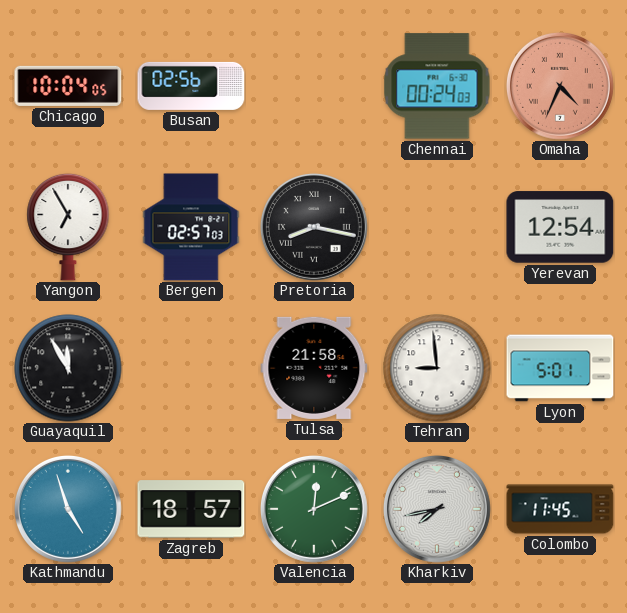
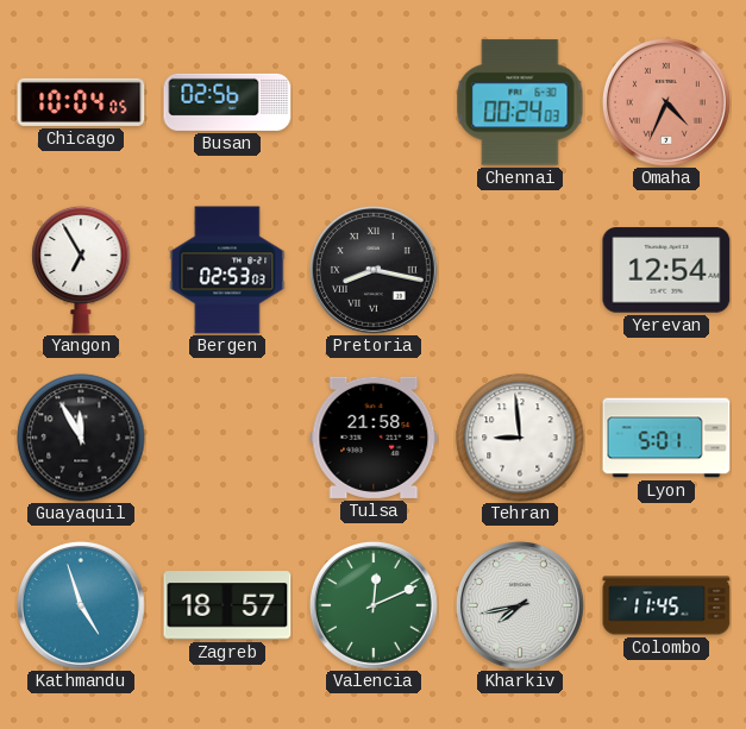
Bergen: 02:57 -> 02:53
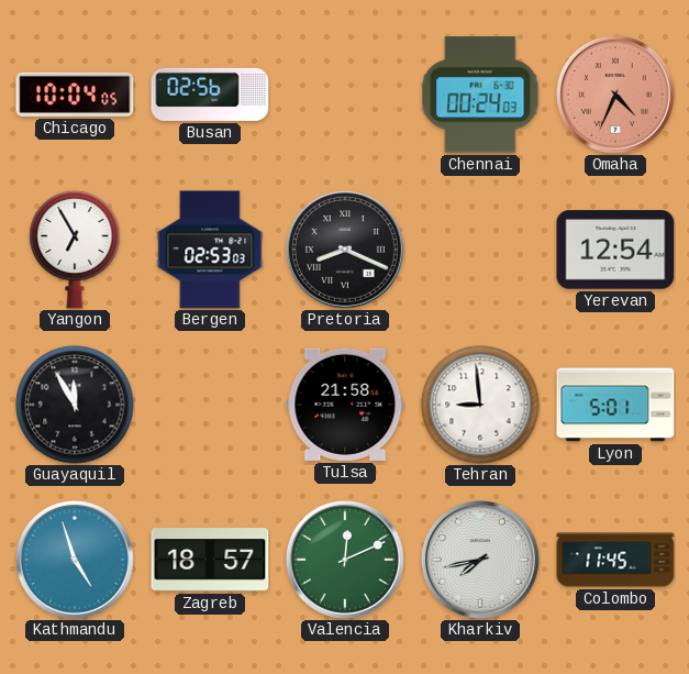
Pretoria: 8:17 -> 8:19
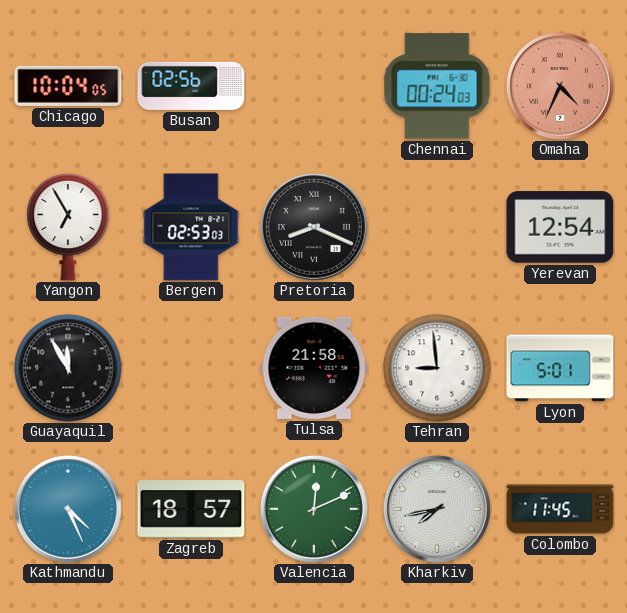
Kathmandu: 4:57 -> 4:26
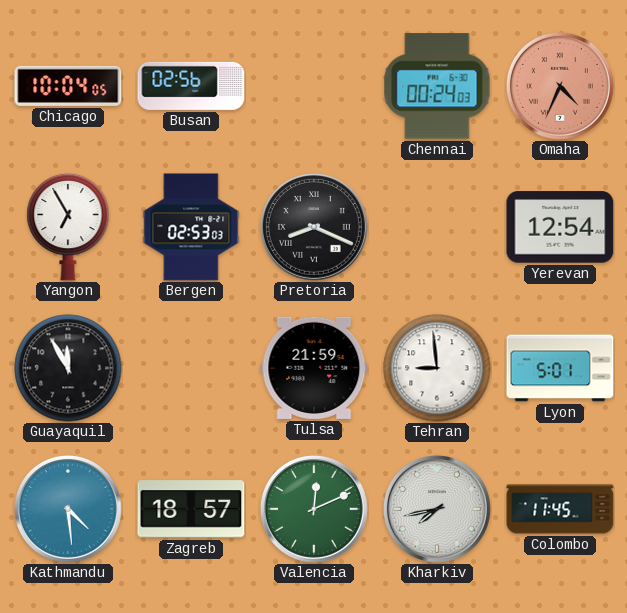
Tulsa: 21:58 -> 21:59
Kathmandu: 4:26 -> 4:29
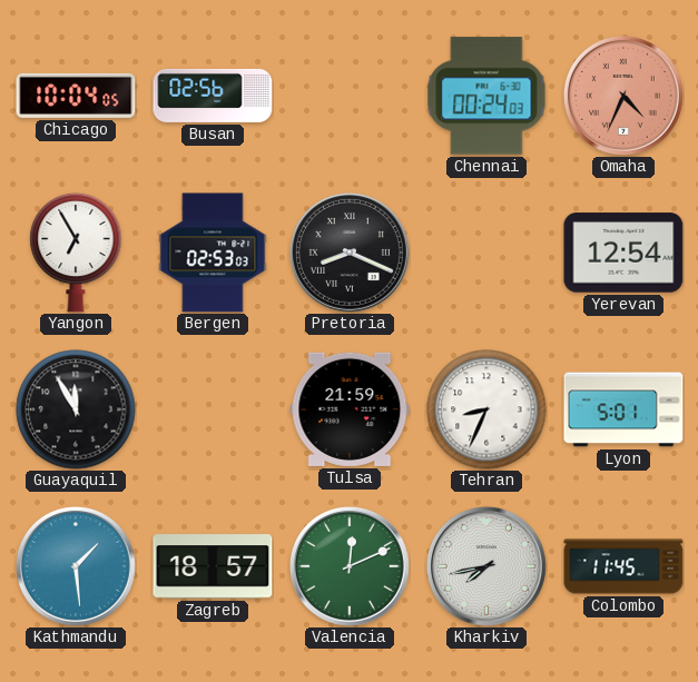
Tehran: 8:59 -> 8:34
Kathmandu: 4:29 -> 1:29
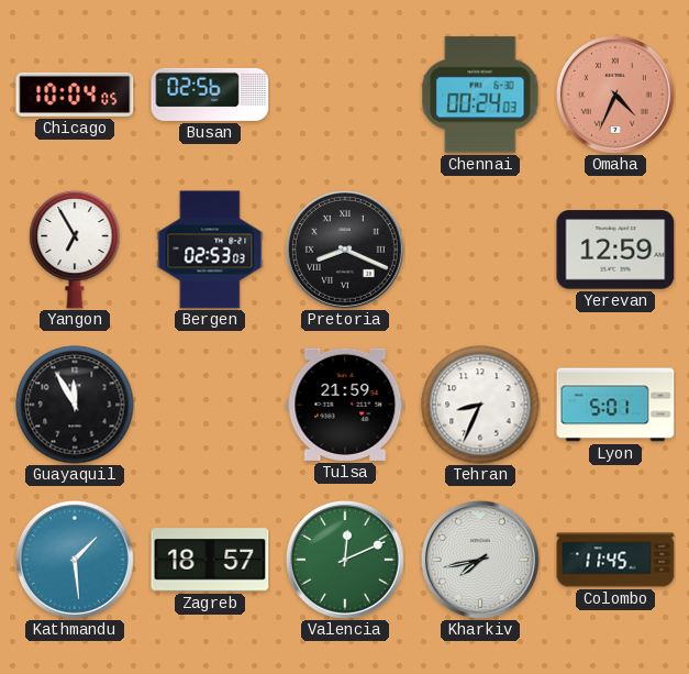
Yerevan: 12:54 -> 12:59
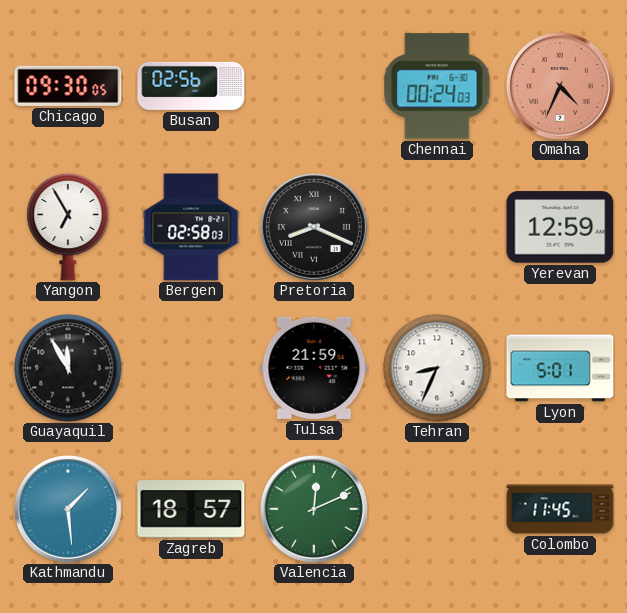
Chicago: 10:04 -> 09:30
Bergen: 02:53 -> 02:58
Kharkiv: 7:43 -> none
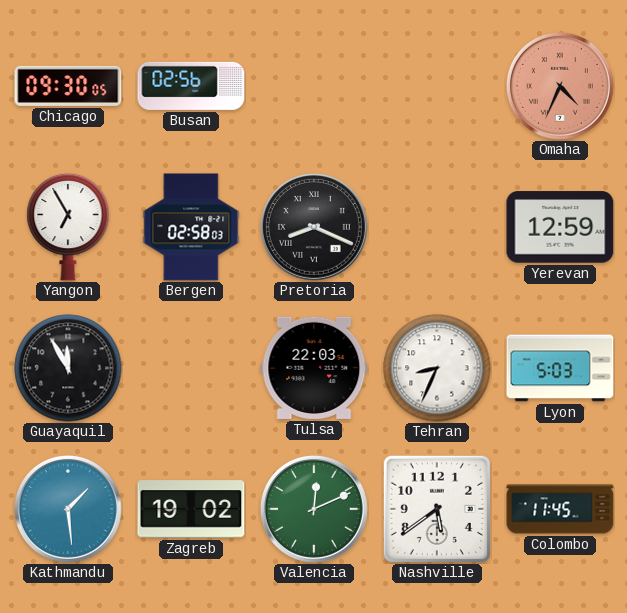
Chennai: 00:24 -> none
Tulsa: 21:59 -> 22:03
Lyon: 5:01 -> 5:03
Zagreb: 18:57 -> 19:02
Nashville: none -> 5:39
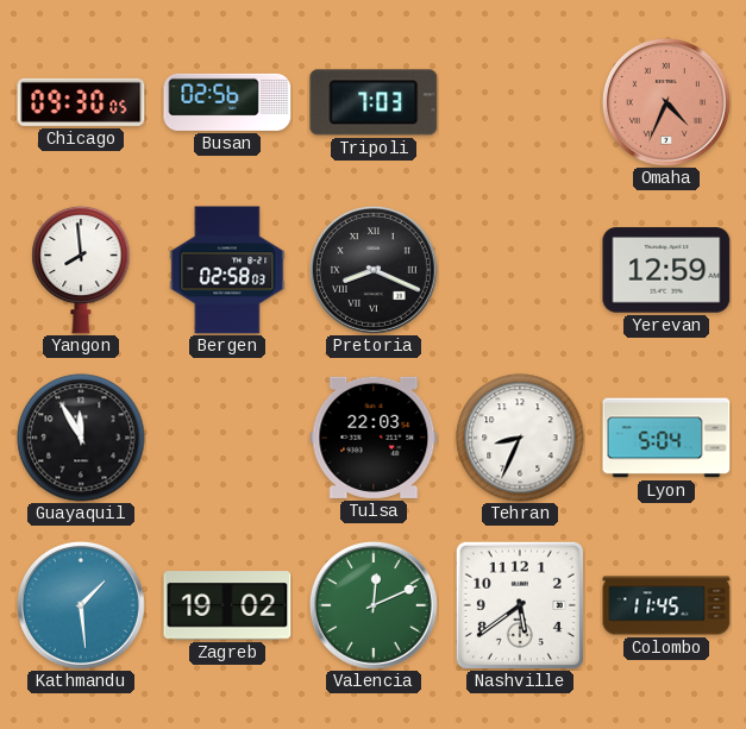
Tripoli: none -> 7:03
Yangon: 6:55 -> 7:59
Lyon: 5:03 -> 5:04
